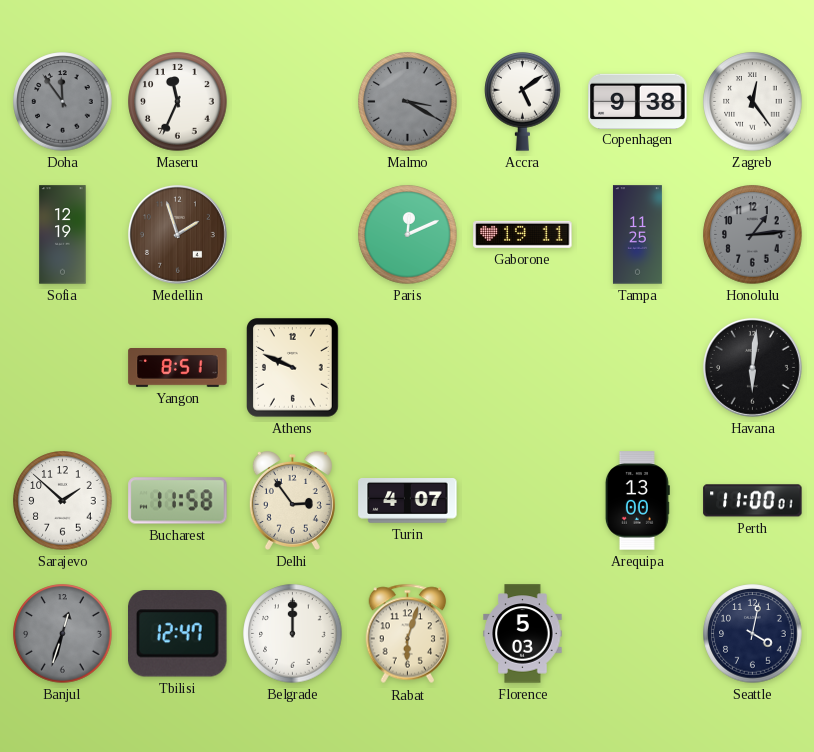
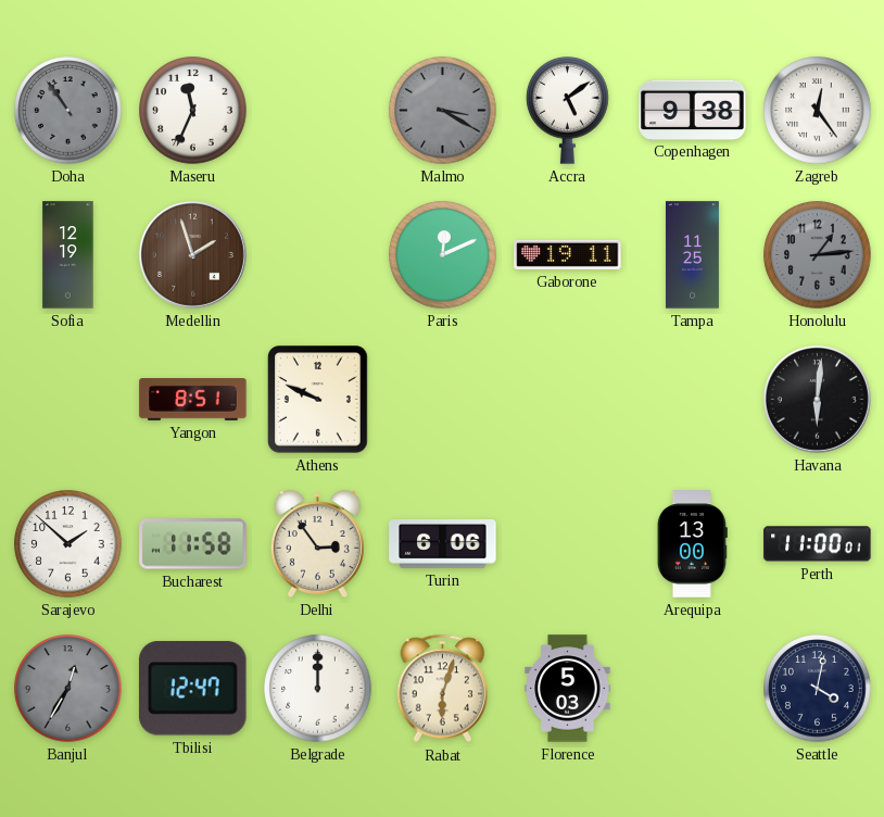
Doha: 11:54 -> 10:54
Turin: 4:07 -> 6:06
Banjul: 12:33 -> 12:35
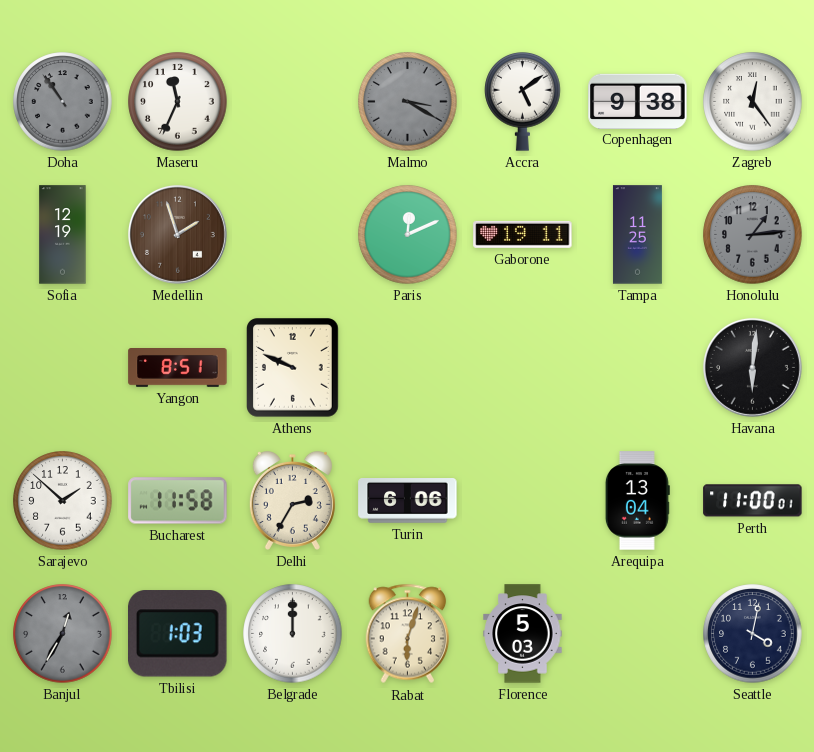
Delhi: 2:54 -> 2:35
Arequipa: 13:00 -> 13:04
Tbilisi: 12:47 -> 1:03
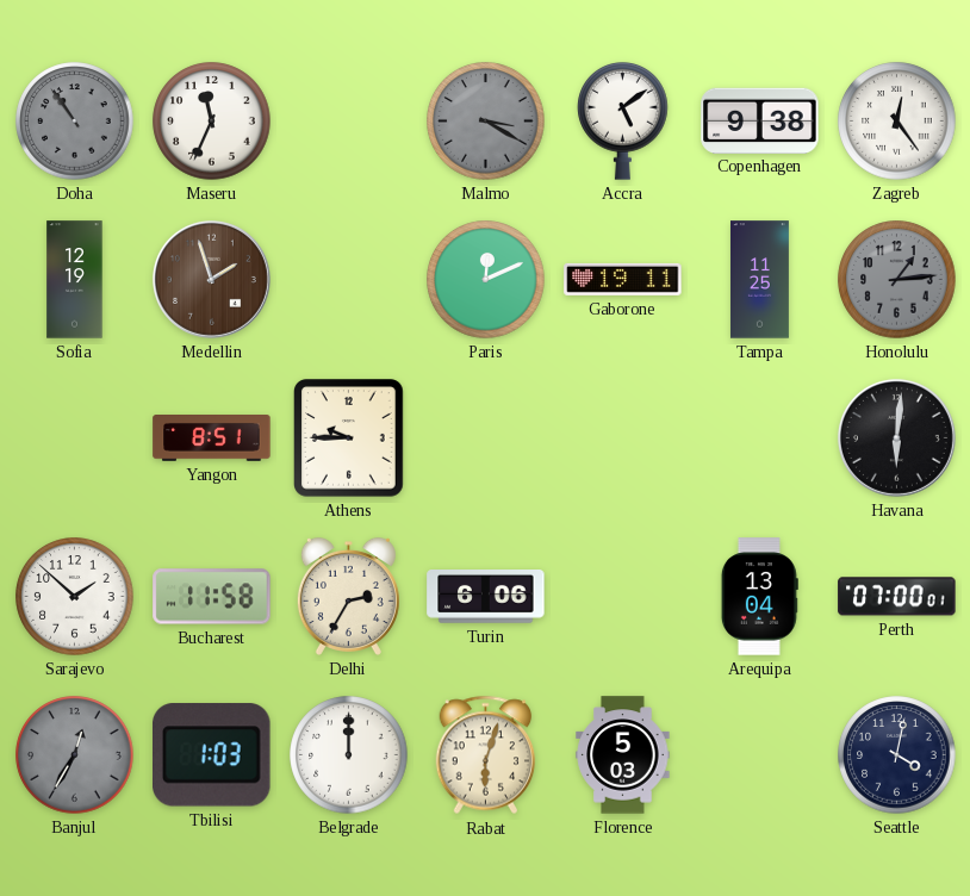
Athens: 9:49 -> 9:45
Perth: 11:00 -> 07:00
